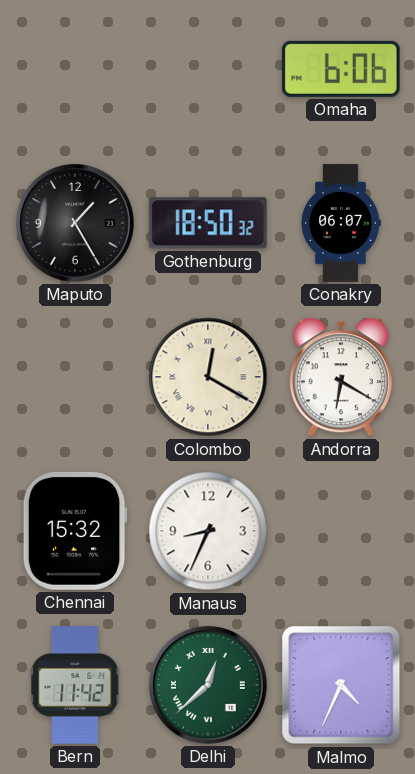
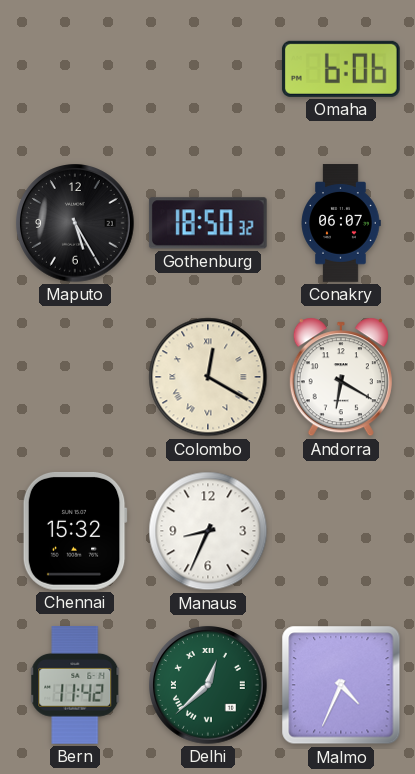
Maputo: 1:25 -> 5:25
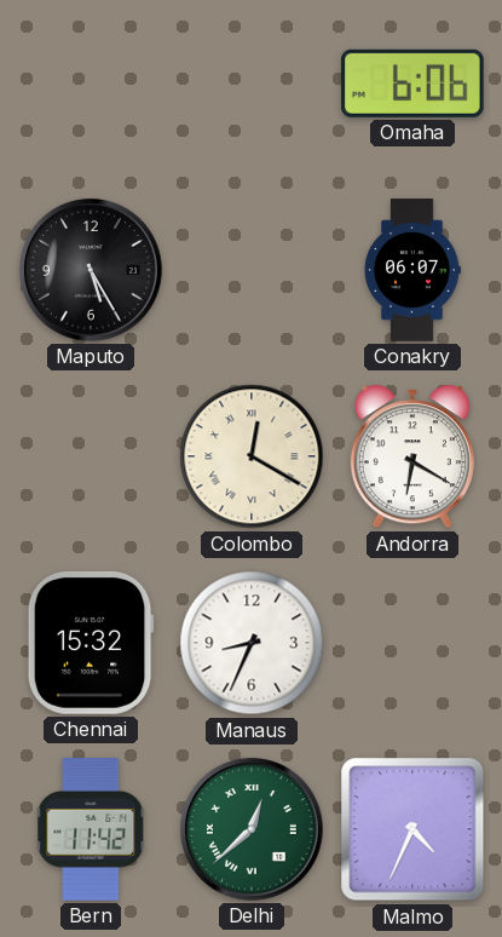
Gothenburg: 18:50 -> none
